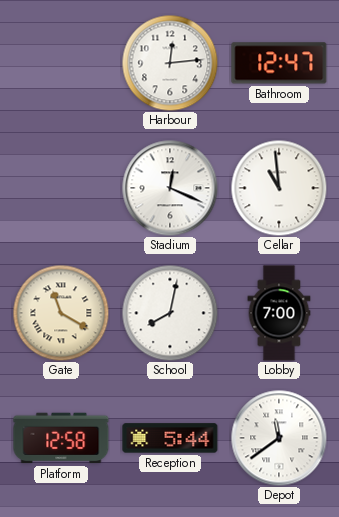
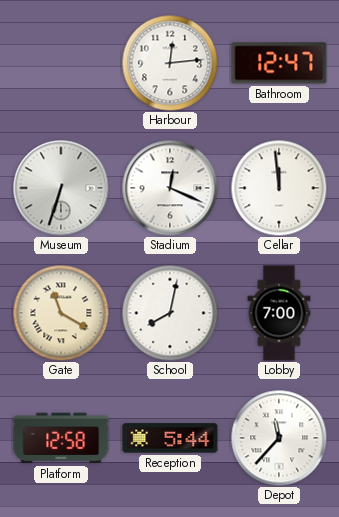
Museum: none -> 6:33
Cellar: 10:59 -> 11:59
Depot: 11:39 -> 11:37
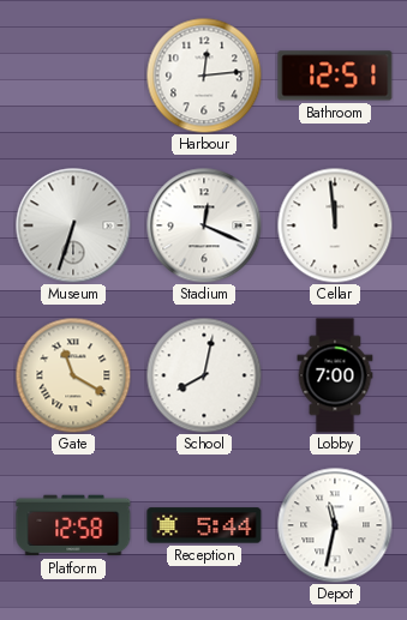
Bathroom: 12:47 -> 12:51
Depot: 11:37 -> 11:32
